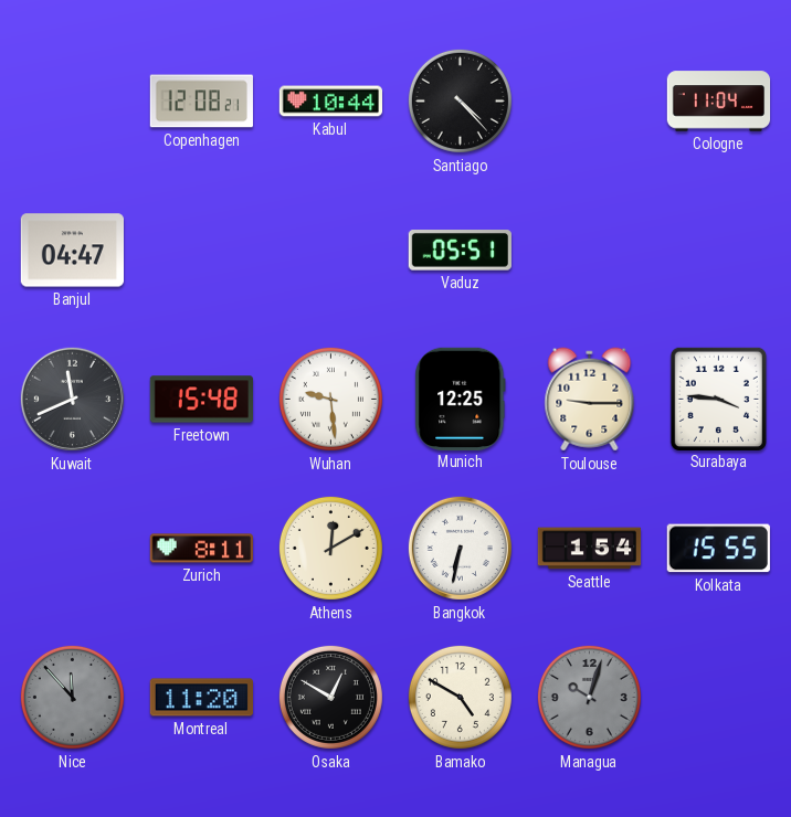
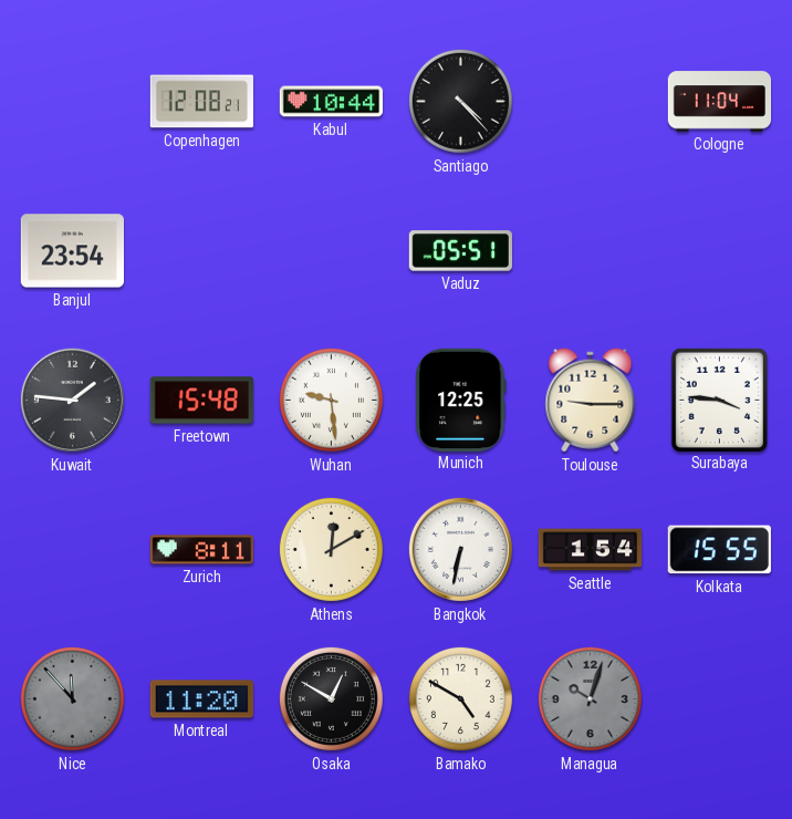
Banjul: 04:47 -> 23:54
Kuwait: 11:41 -> 1:46
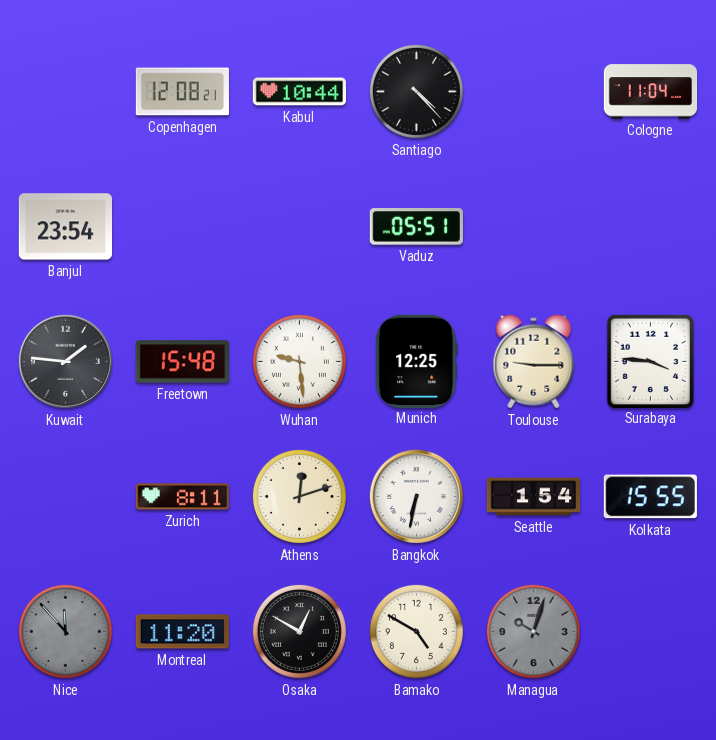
Athens: 12:10 -> 12:12
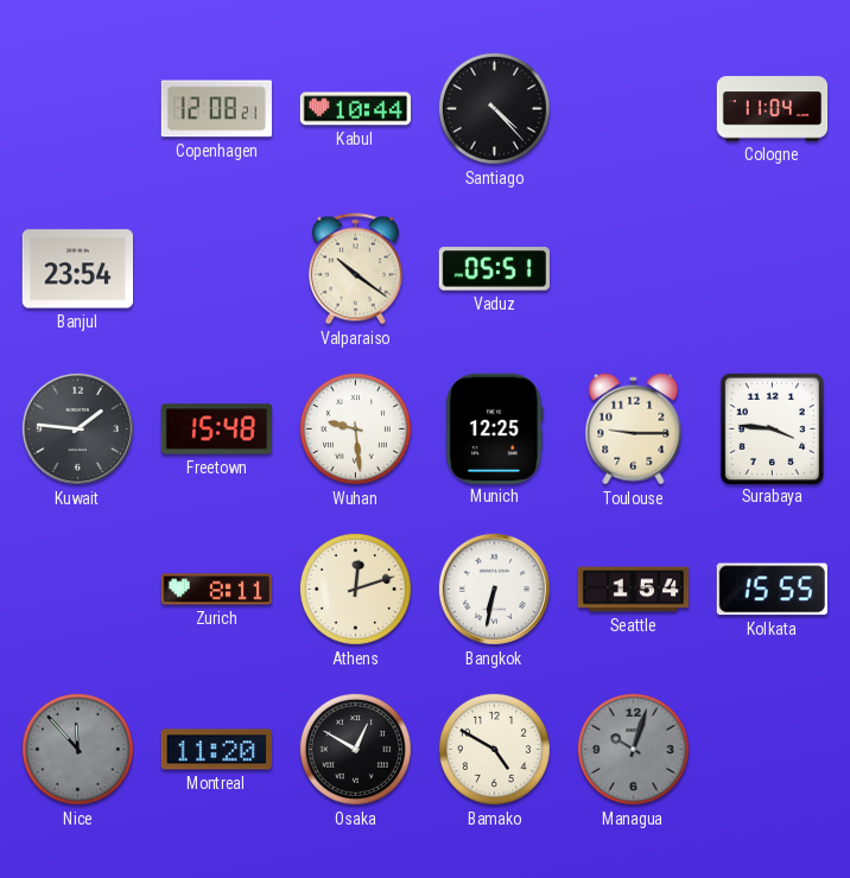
Valparaiso: none -> 10:21
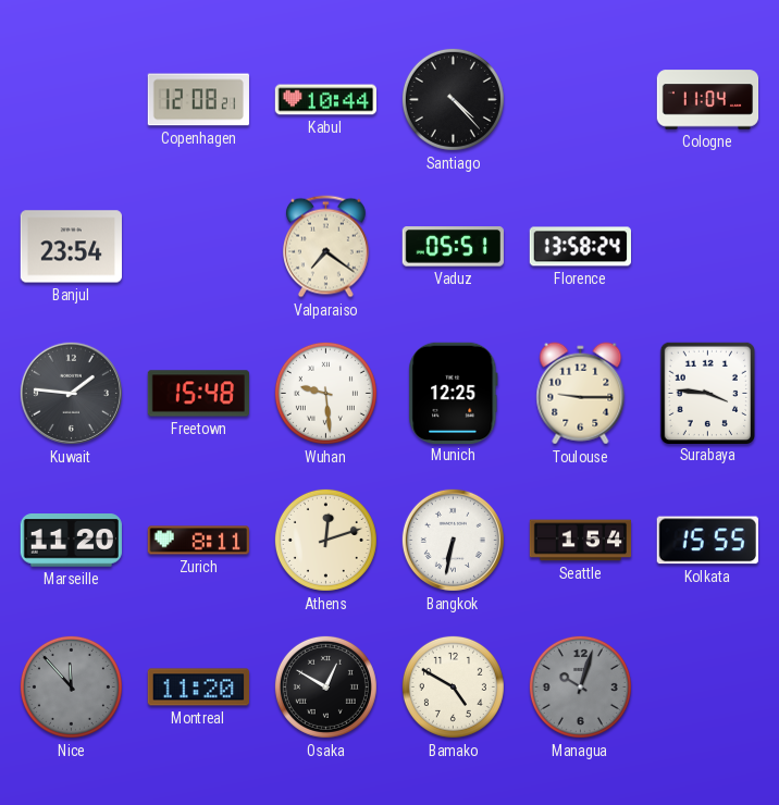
Valparaiso: 10:21 -> 7:21
Florence: none -> 13:58
Marseille: none -> 11:20
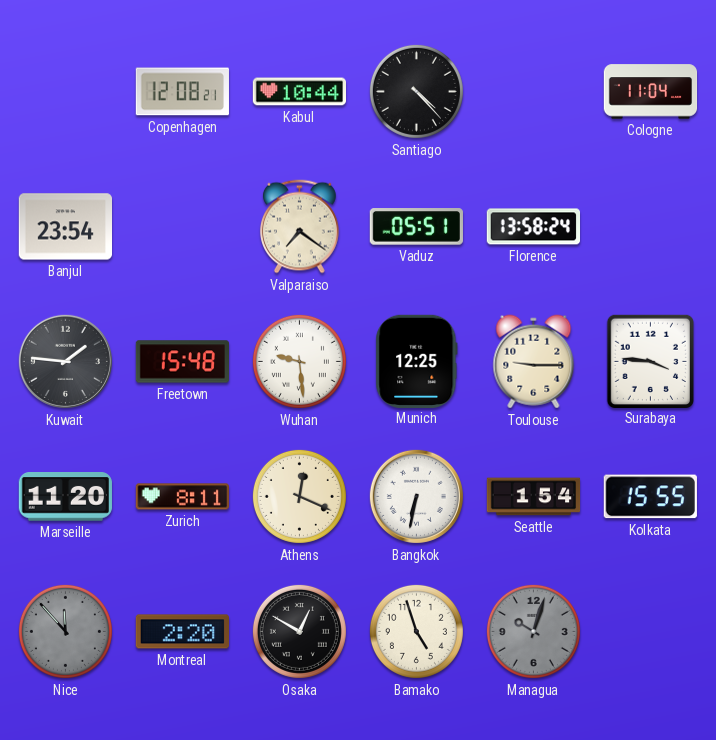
Athens: 12:12 -> 12:19
Montreal: 11:20 -> 2:20
Bamako: 4:50 -> 4:57
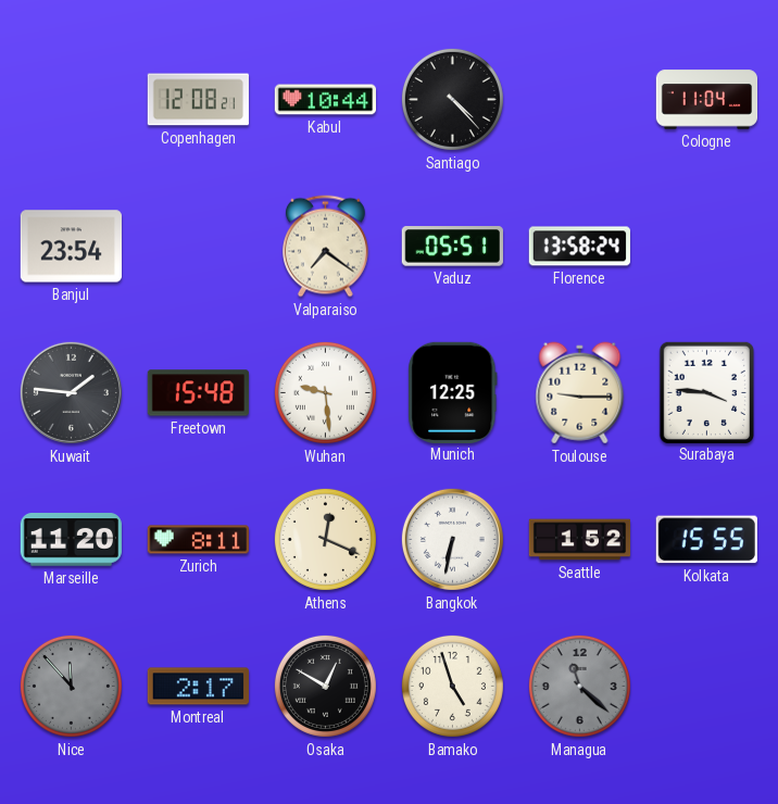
Seattle: 1:54 -> 1:52
Montreal: 2:20 -> 2:17
Managua: 10:03 -> 11:22
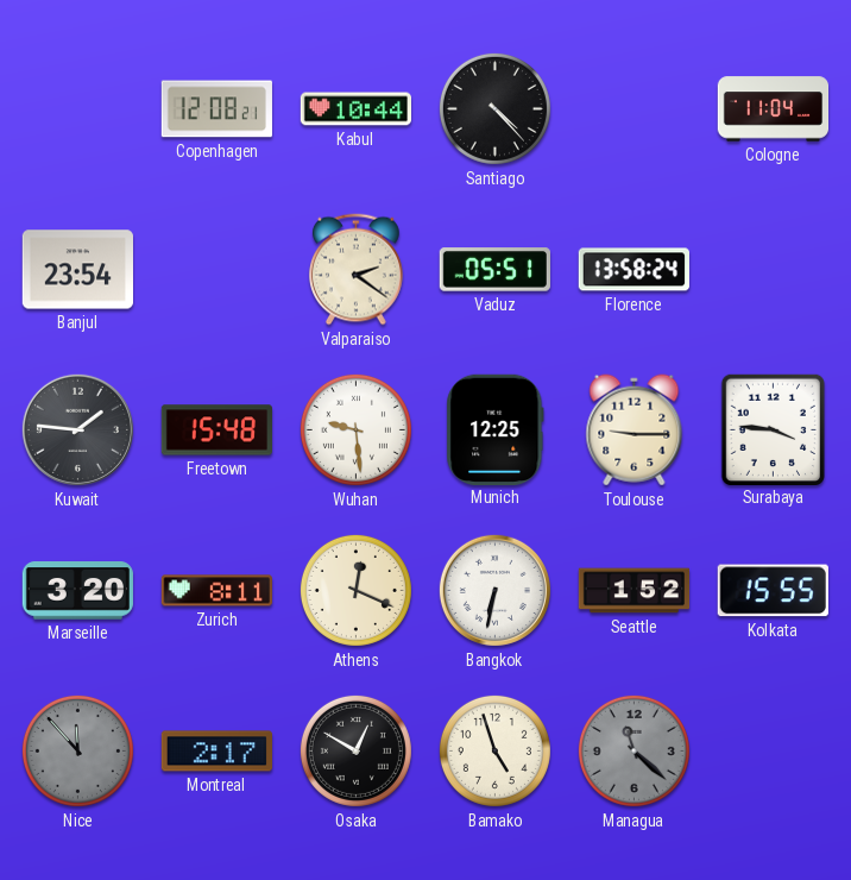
Valparaiso: 7:21 -> 2:21
Marseille: 11:20 -> 3:20
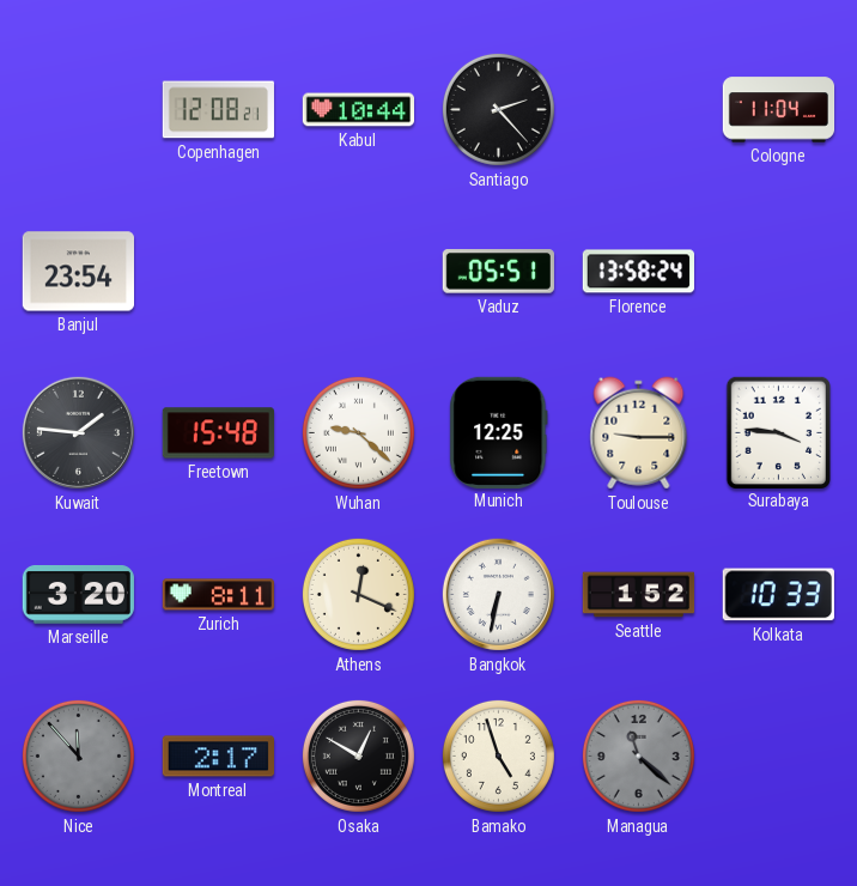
Santiago: 4:23 -> 2:23
Valparaiso: 2:21 -> none
Wuhan: 9:29 -> 9:22
Kolkata: 15:55 -> 10:33
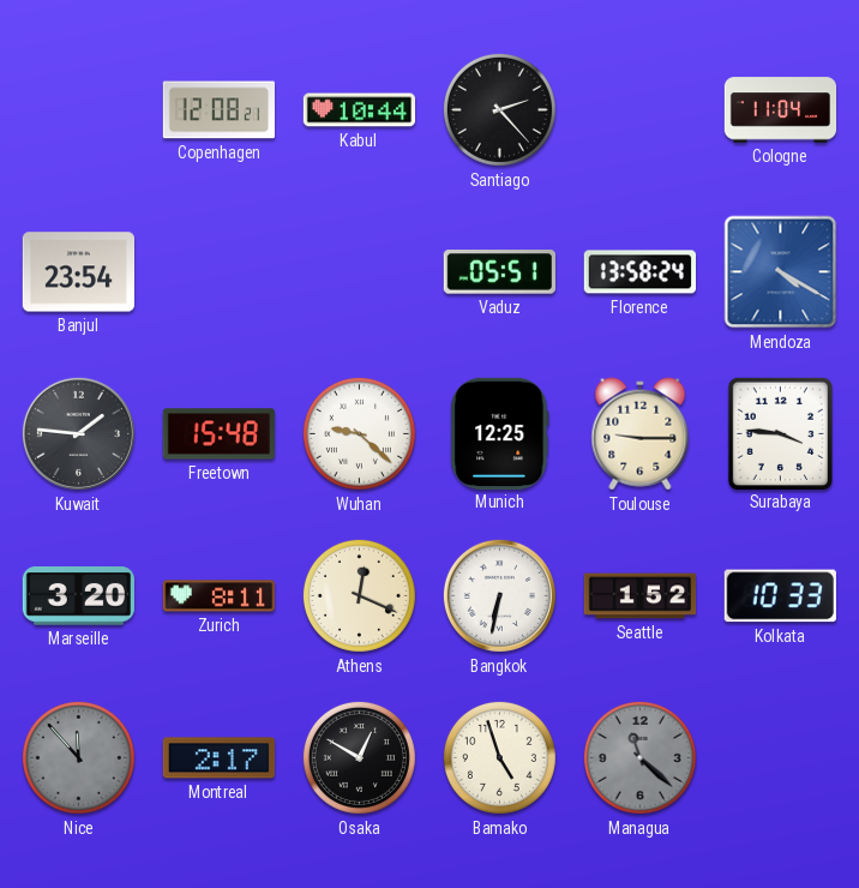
Mendoza: none -> 4:20
